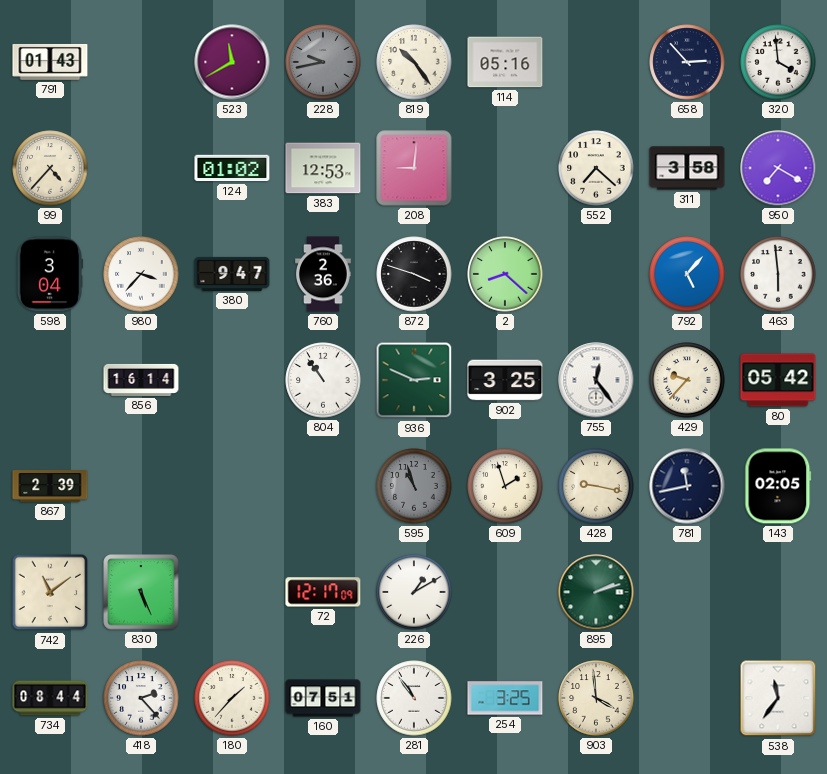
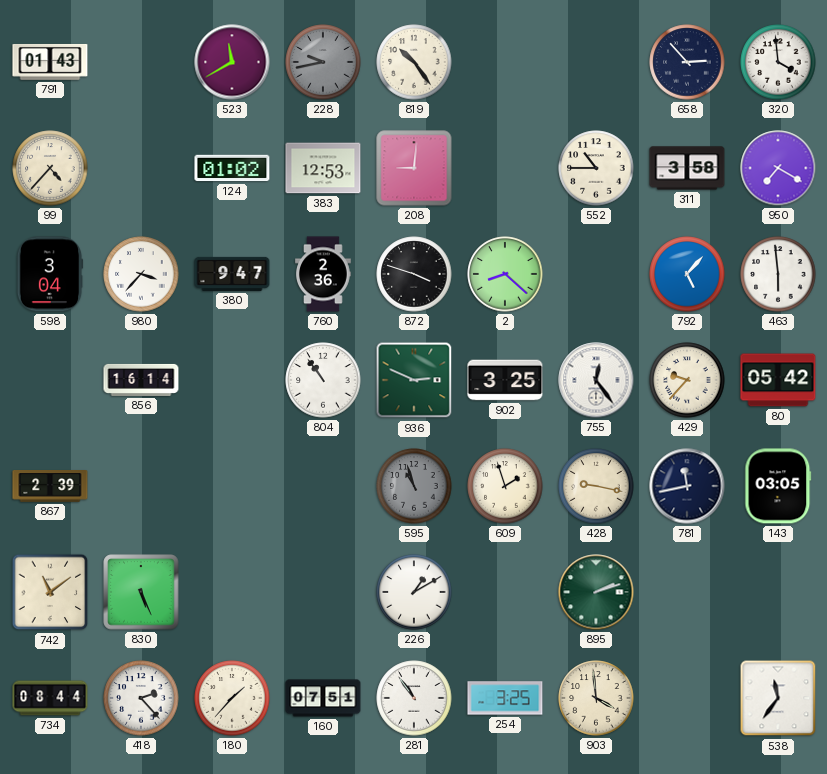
114: 05:16 -> none
552: 7:22 -> 10:45
143: 02:05 -> 03:05
72: 12:17 -> none
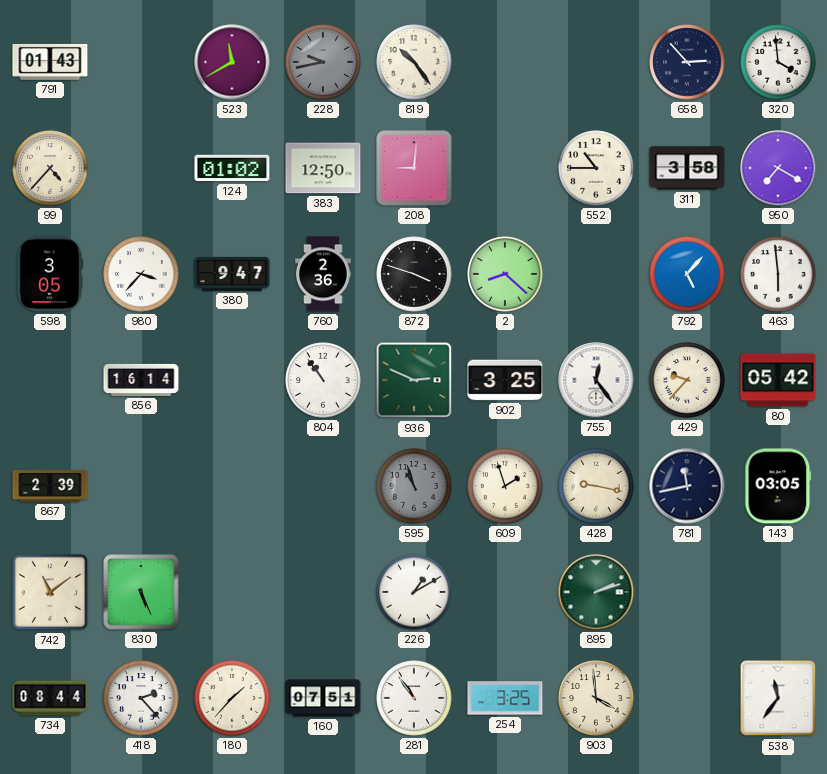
383: 12:53 -> 12:50
598: 3:04 -> 3:05
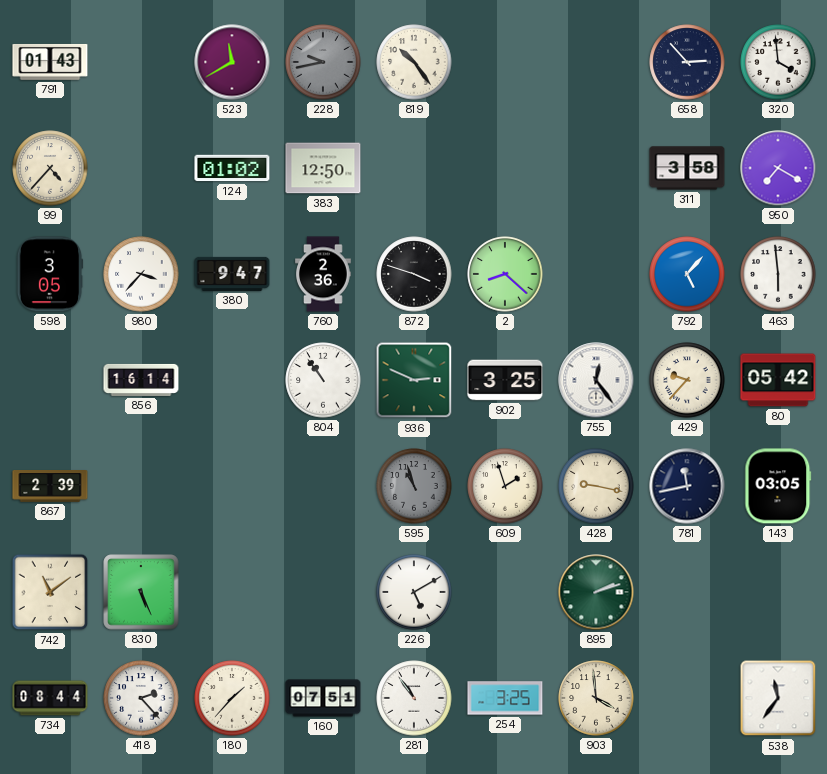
208: 9:01 -> none
552: 10:45 -> none
226: 1:10 -> 5:10
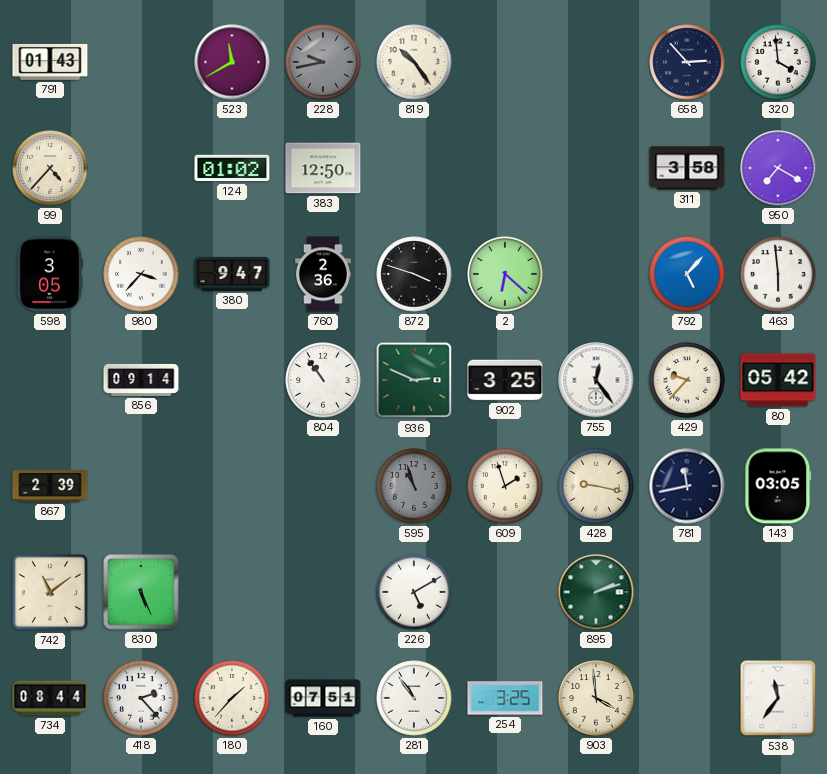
2: 8:22 -> 6:22
856: 16:14 -> 09:14
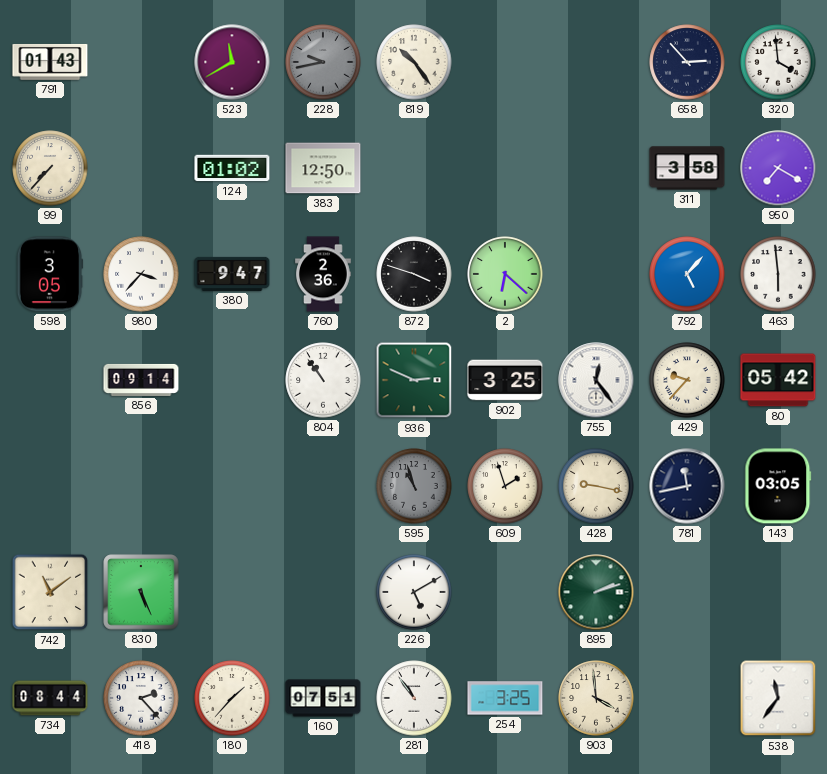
99: 4:37 -> 7:37
867: 2:39 -> none
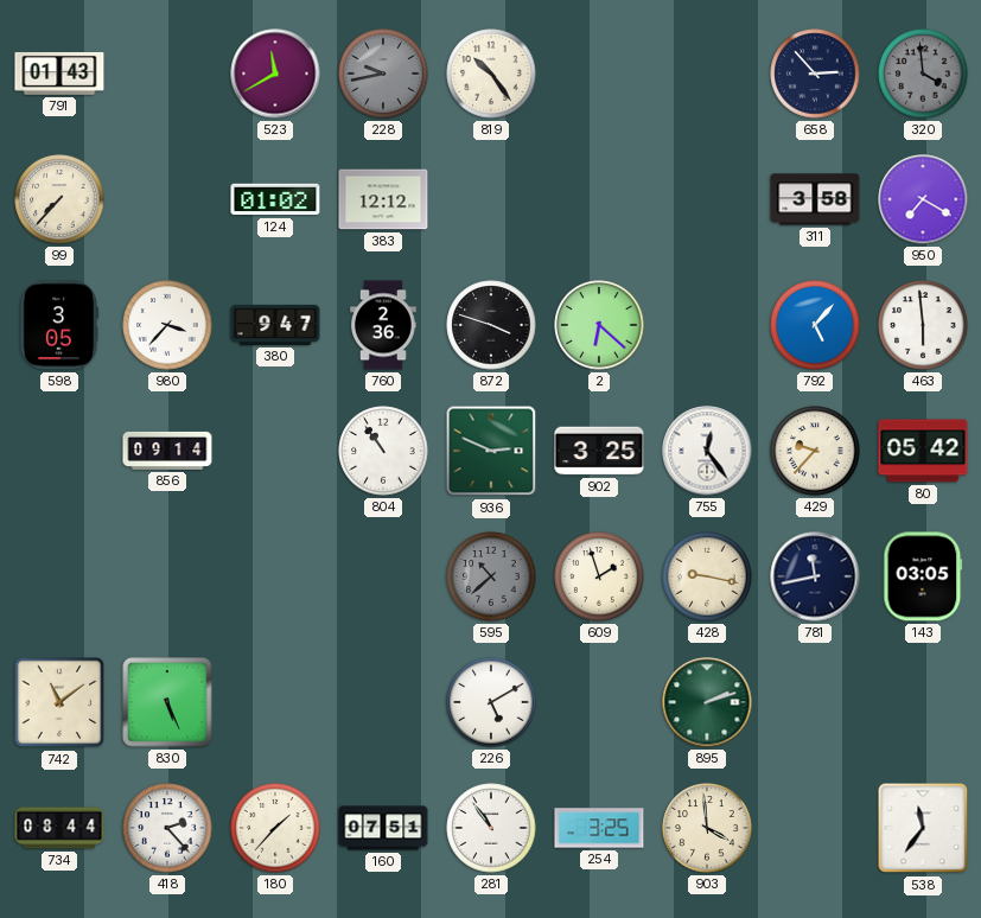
320 dial: white -> grey
383: 12:50 -> 12:12
595: 10:57 -> 10:38
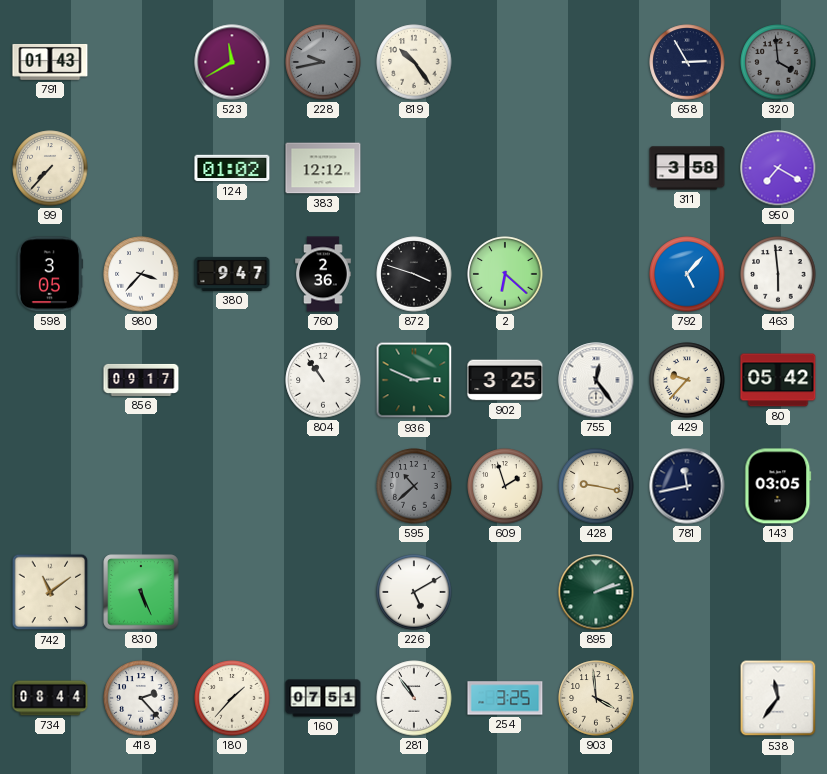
658: 2:53 -> 2:55
856: 09:14 -> 09:17
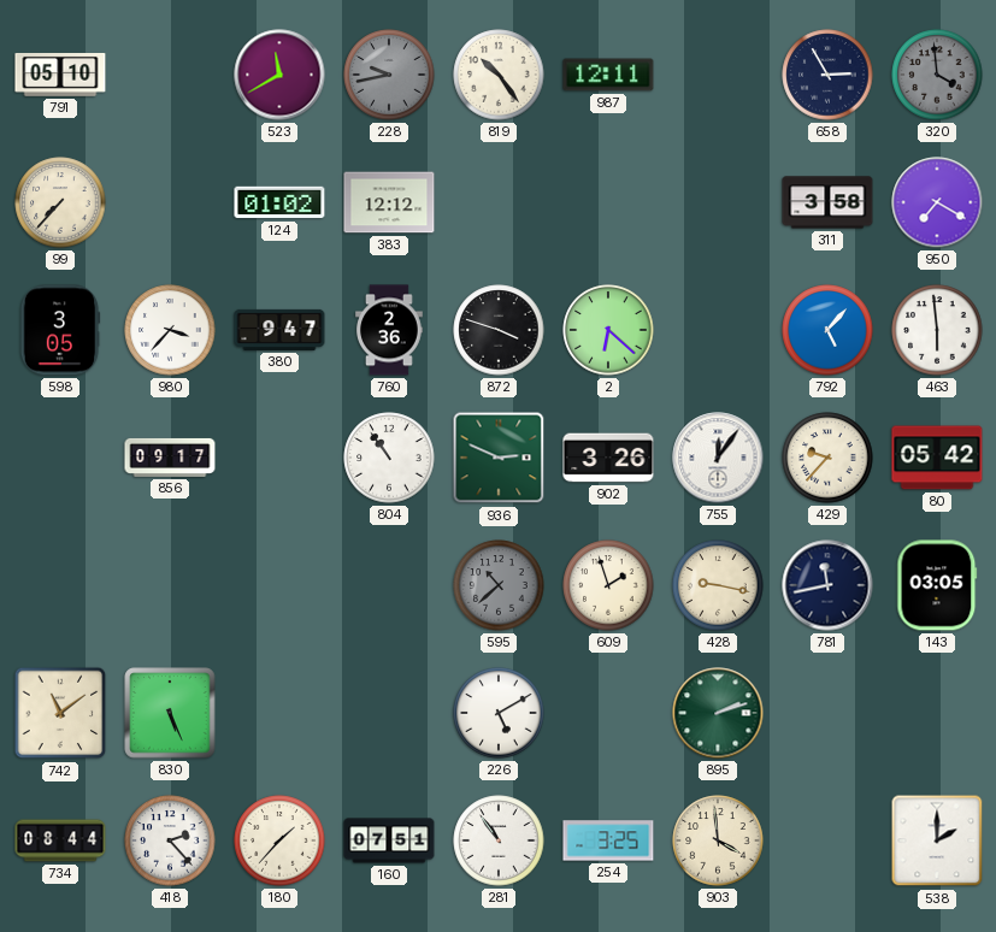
791: 01:43 -> 05:10
987: none -> 12:11
902: 3:25 -> 3:26
755: 12:24 -> 12:06
538: 11:36 -> 2:00
